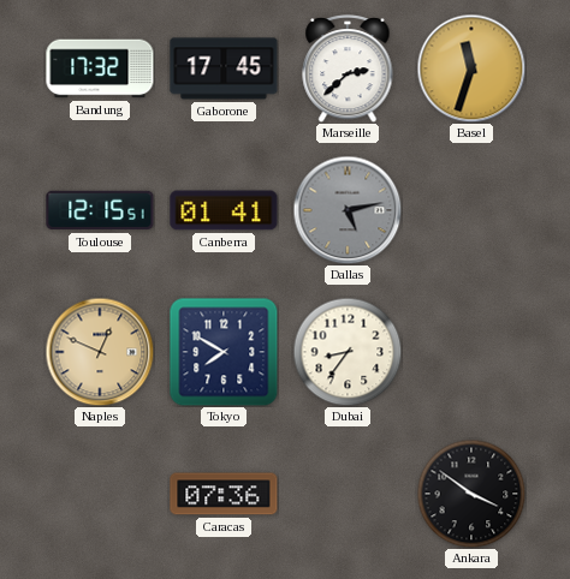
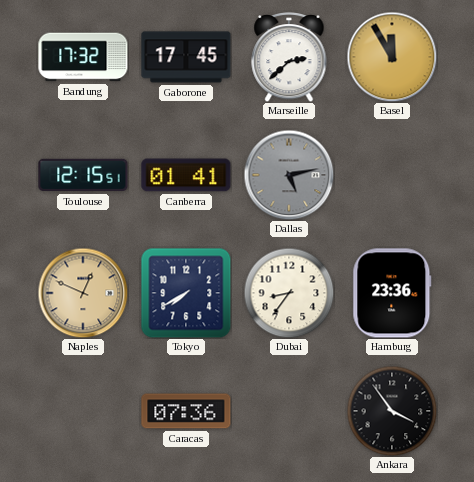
Basel: 11:33 -> 11:55
Tokyo: 7:50 -> 7:40
Hamburg: none -> 23:36
Ankara: 3:51 -> 3:54
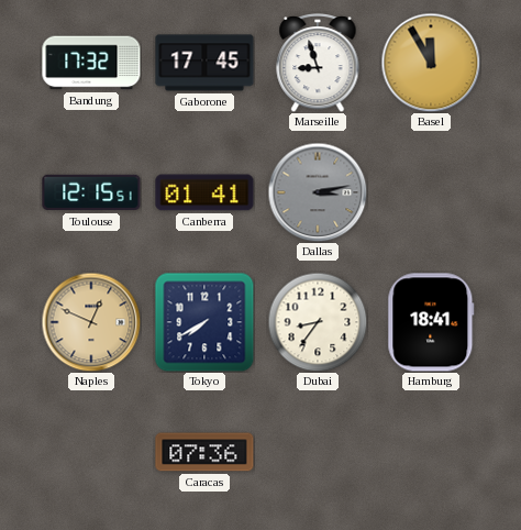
Marseille: 2:38 -> 8:57
Dallas: 5:13 -> 3:13
Hamburg: 23:36 -> 18:41
Ankara: 3:54 -> none
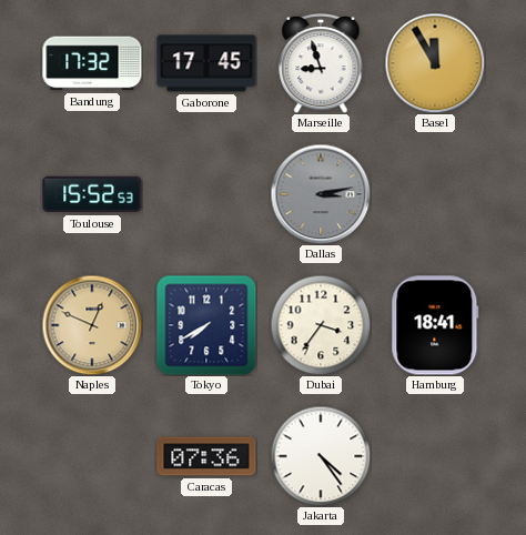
Toulouse: 12:15 -> 15:52
Canberra: 01:41 -> none
Dubai: 8:36 -> 3:36
Jakarta: none -> 4:24
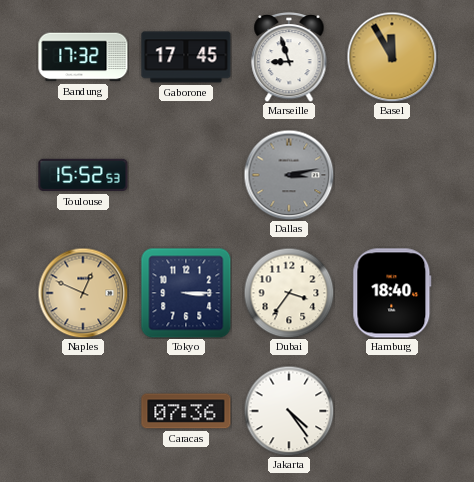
Tokyo: 7:40 -> 3:15
Hamburg: 18:41 -> 18:40
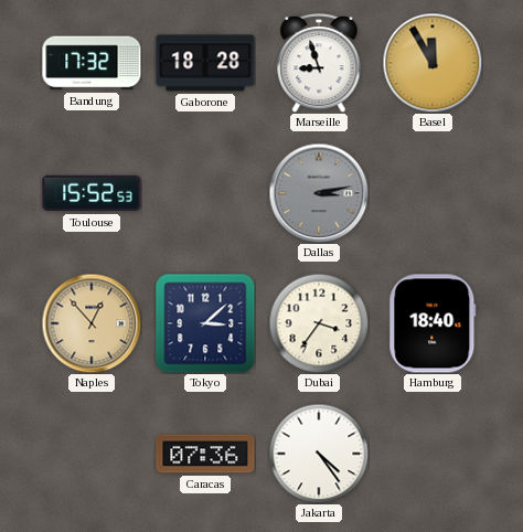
Gaborone: 17:45 -> 18:28
Naples: 12:49 -> 12:53
Tokyo: 3:15 -> 3:08
